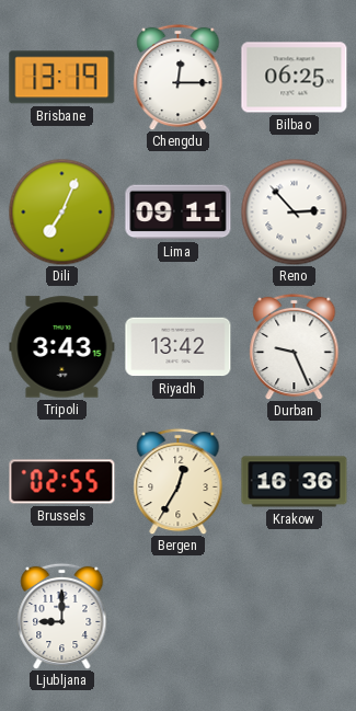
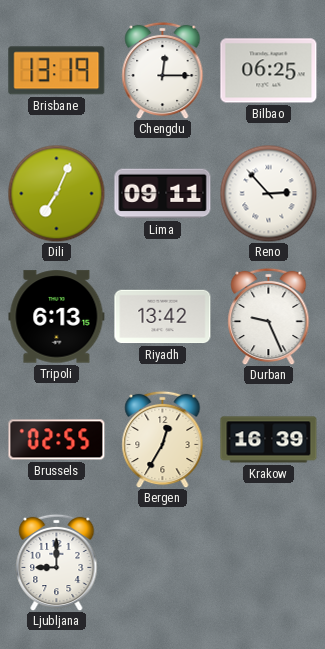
Tripoli: 3:43 -> 6:13
Krakow: 16:36 -> 16:39
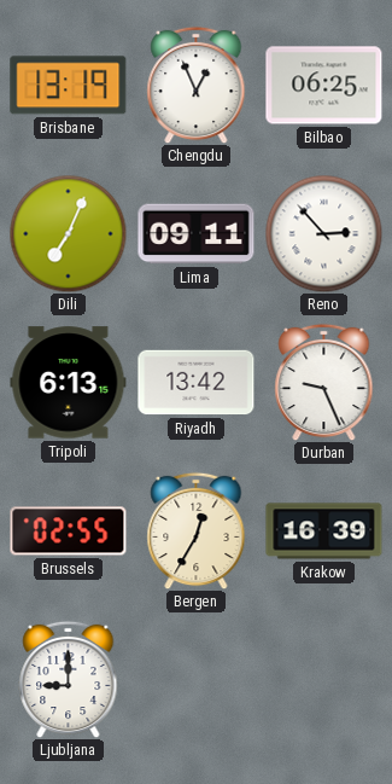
Chengdu: 12:15 -> 12:56
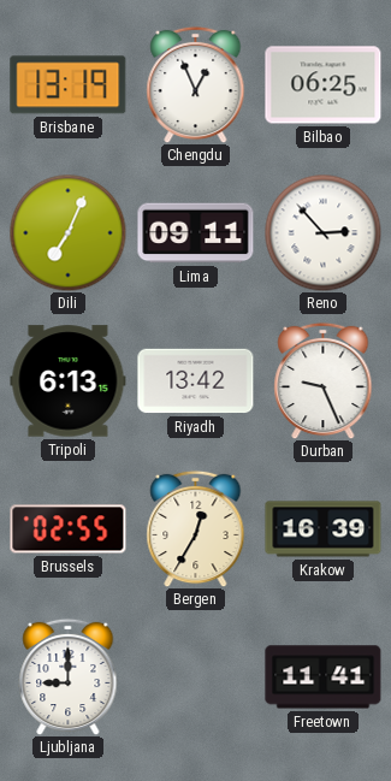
Freetown: none -> 11:41
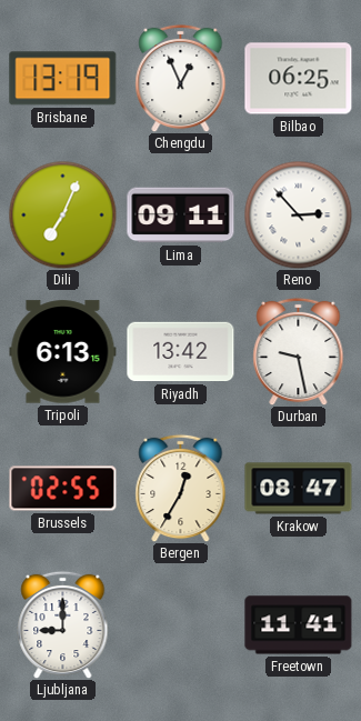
Durban: 9:26 -> 9:28
Krakow: 16:39 -> 08:47
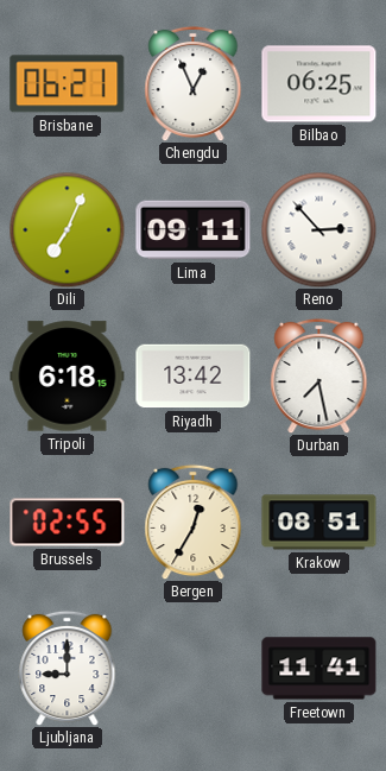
Brisbane: 13:19 -> 06:21
Tripoli: 6:13 -> 6:18
Durban: 9:28 -> 7:28
Krakow: 08:47 -> 08:51
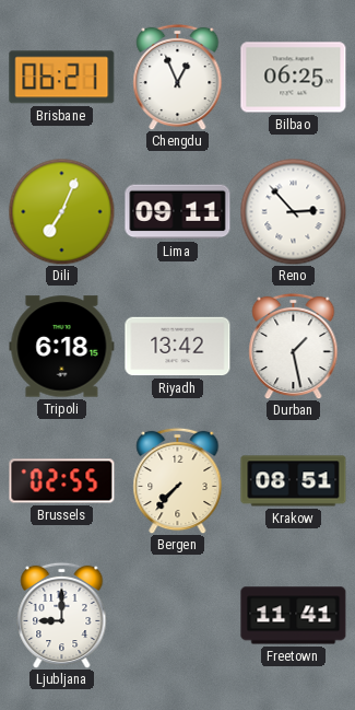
Durban: 7:28 -> 1:28
Bergen: 12:35 -> 7:37
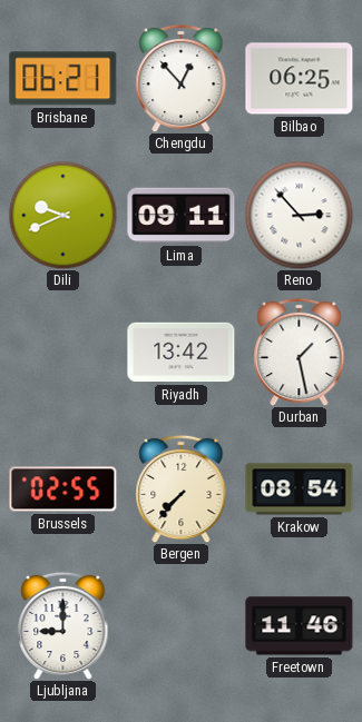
Chengdu: 12:56 -> 12:53
Dili: 7:04 -> 9:41
Tripoli: 6:18 -> none
Krakow: 08:51 -> 08:54
Freetown: 11:41 -> 11:46
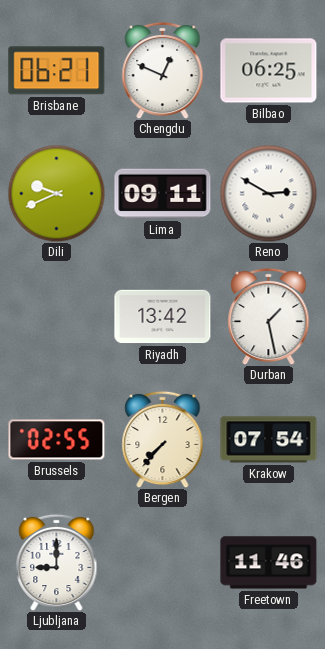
Chengdu: 12:53 -> 12:49
Reno: 2:53 -> 2:50
Krakow: 08:54 -> 07:54
